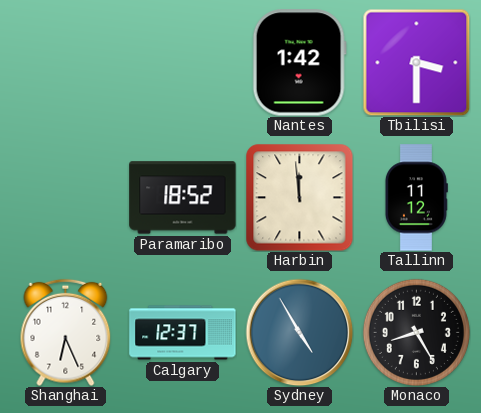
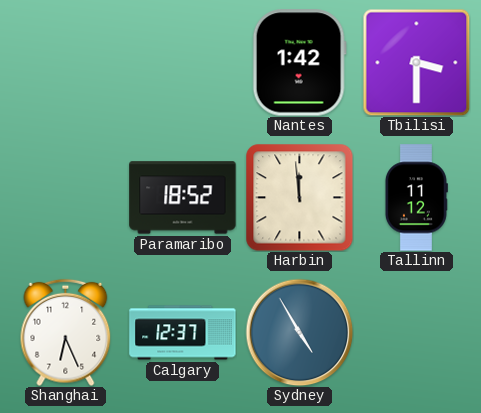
Monaco: 8:25 -> none
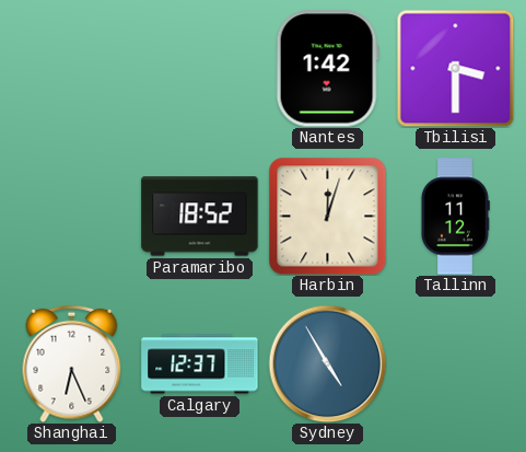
Harbin: 11:59 -> 12:03
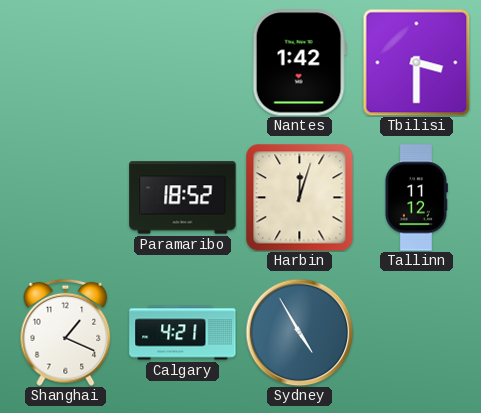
Shanghai: 6:26 -> 1:19
Calgary: 12:37 -> 4:21
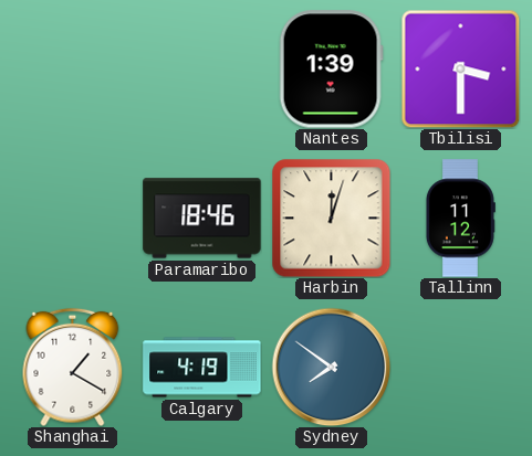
Nantes: 1:42 -> 1:39
Paramaribo: 18:52 -> 18:46
Shanghai: 1:19 -> 1:20
Calgary: 4:21 -> 4:19
Sydney: 4:55 -> 7:51
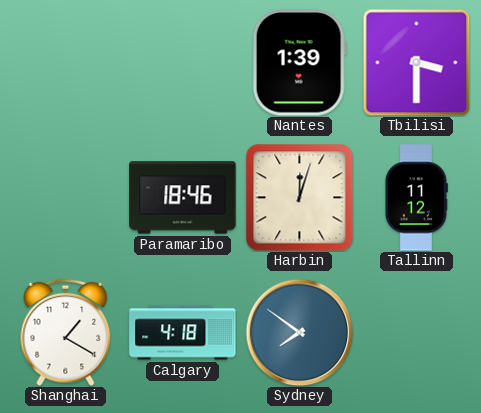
Calgary: 4:19 -> 4:18
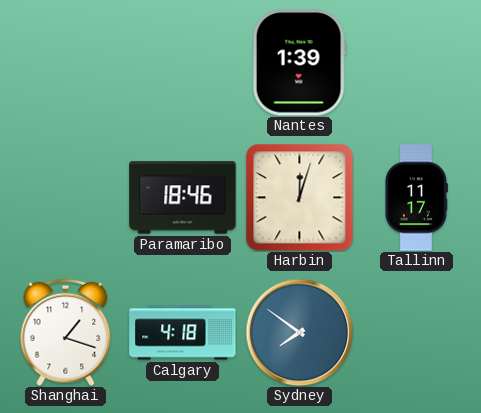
Tbilisi: 3:30 -> none
Tallinn: 11:12 -> 11:17
Shanghai: 1:20 -> 1:18
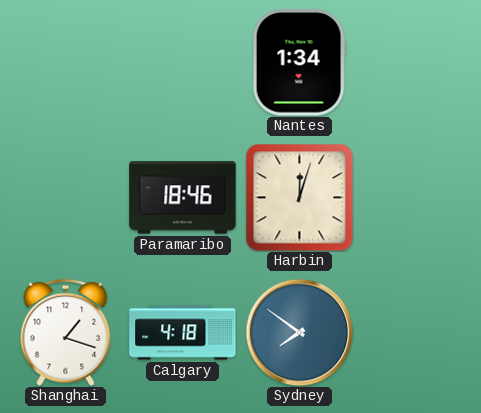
Nantes: 1:39 -> 1:34
Tallinn: 11:17 -> none
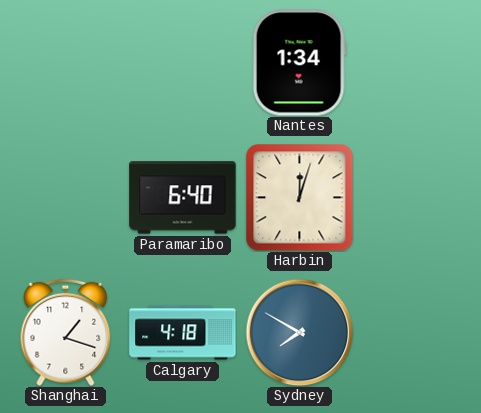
Paramaribo: 18:46 -> 6:40
Sydney: 7:51 -> 7:50
